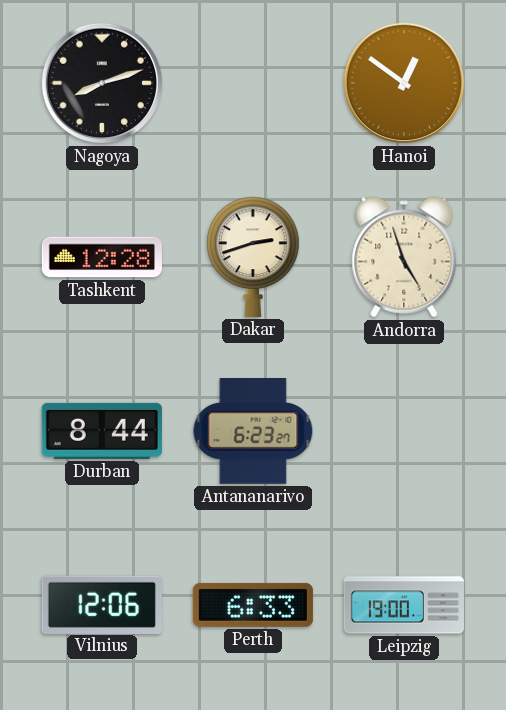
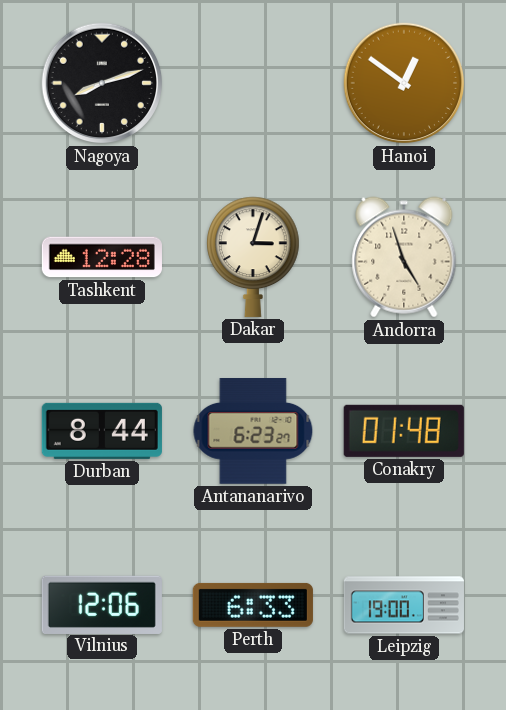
Dakar: 2:42 -> 3:03
Conakry: none -> 01:48
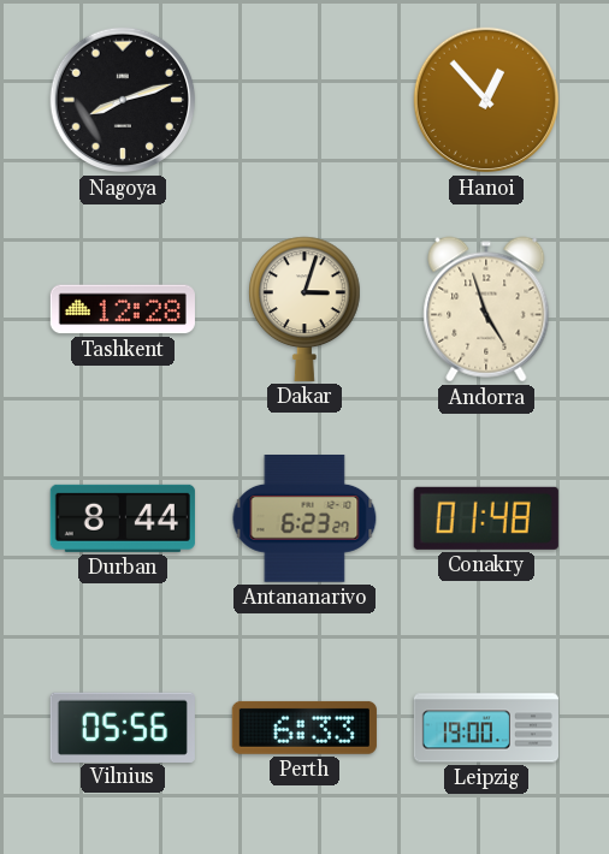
Hanoi: 12:51 -> 12:53
Vilnius: 12:06 -> 05:56
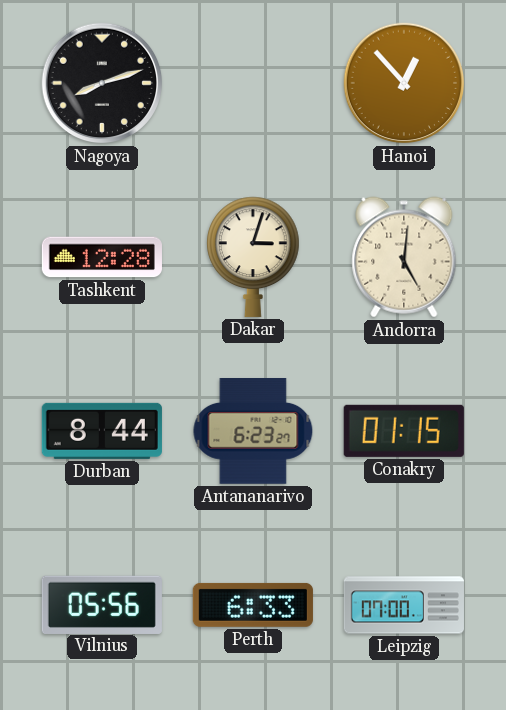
Andorra: 4:57 -> 5:01
Conakry: 01:48 -> 01:15
Leipzig: 19:00 -> 07:00
